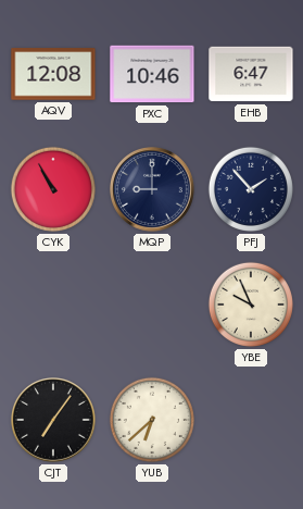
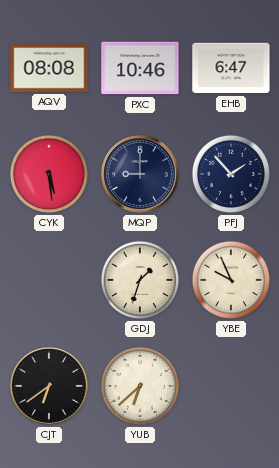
AQV: 12:08 -> 08:08
CYK: 10:55 -> 5:29
GDJ: none -> 1:33
CJT: 7:06 -> 6:39
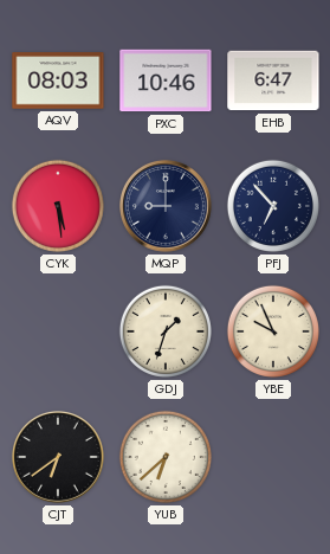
AQV: 08:08 -> 08:03
PFJ: 1:53 -> 6:53
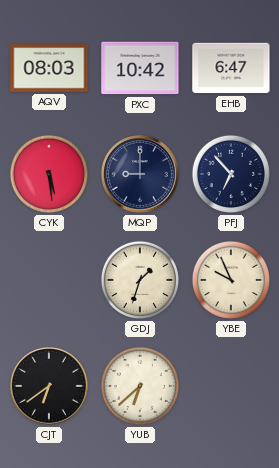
PXC: 10:46 -> 10:42
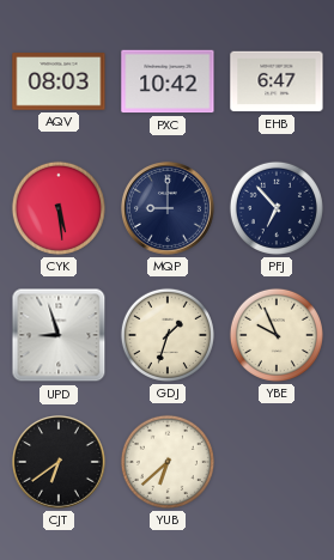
UPD: none -> 8:57
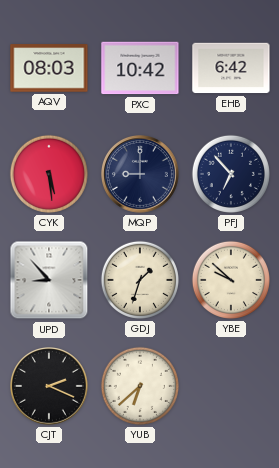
EHB: 6:47 -> 6:42
UPD: 8:57 -> 8:53
YBE: 9:56 -> 9:52
CJT: 6:39 -> 2:19
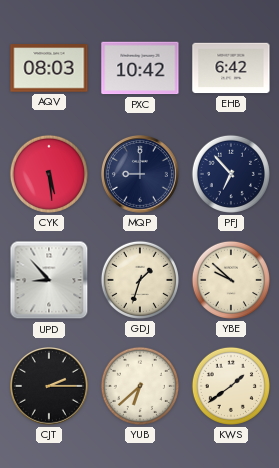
CJT: 2:19 -> 2:15
KWS: none -> 1:39
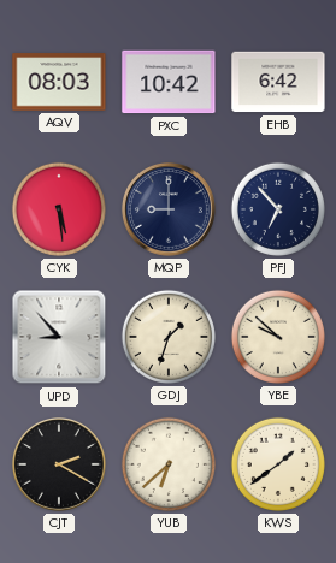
CJT: 2:15 -> 2:20
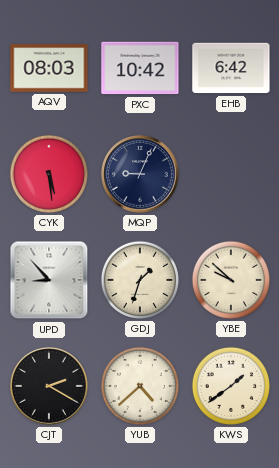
MQP: 9:00 -> 9:04
PFJ: 6:53 -> none
YUB: 6:38 -> 4:38
